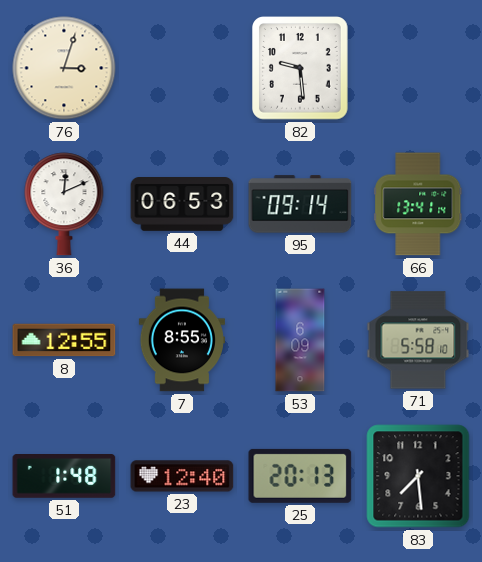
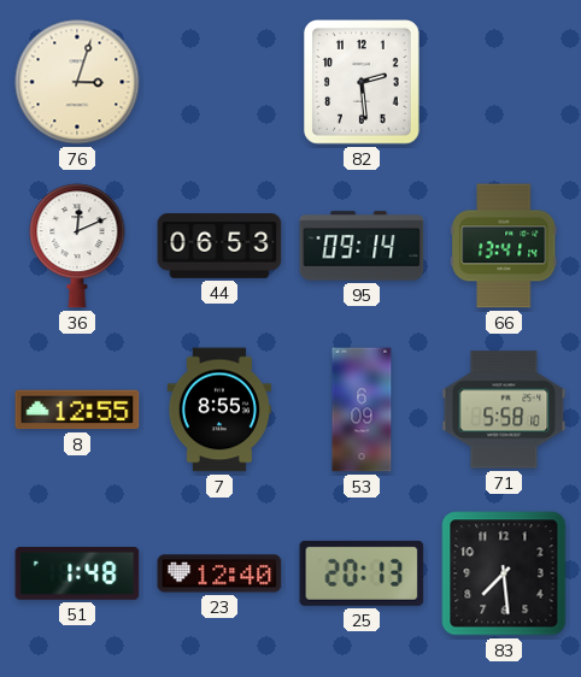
82: 9:29 -> 2:29
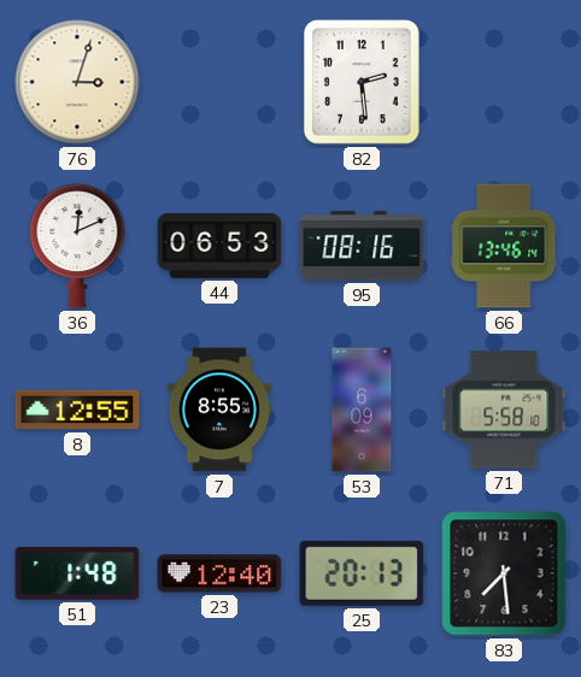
95: 09:14 -> 08:16
66: 13:41 -> 13:46
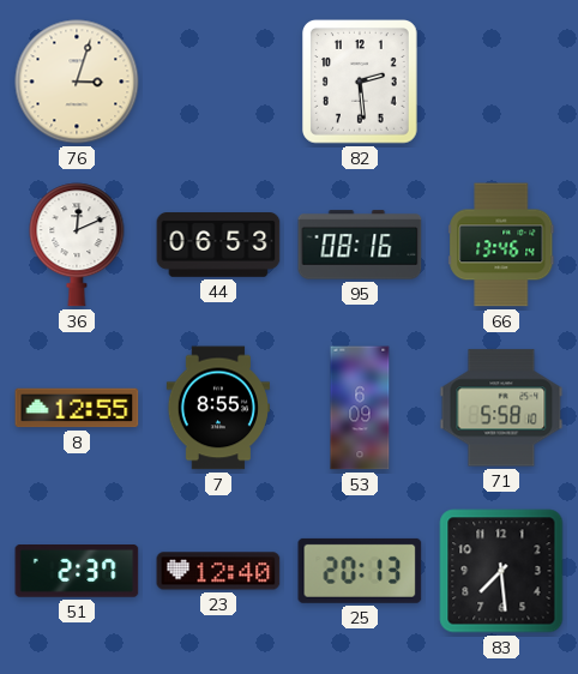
51: 1:48 -> 2:37
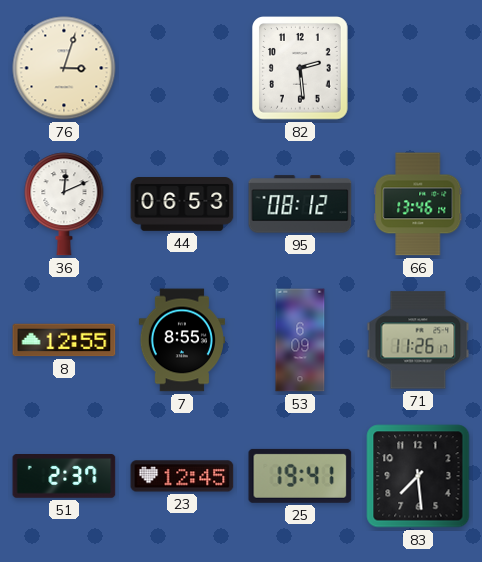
95: 08:16 -> 08:12
71: 5:58 -> 11:26
23: 12:40 -> 12:45
25: 20:13 -> 19:41
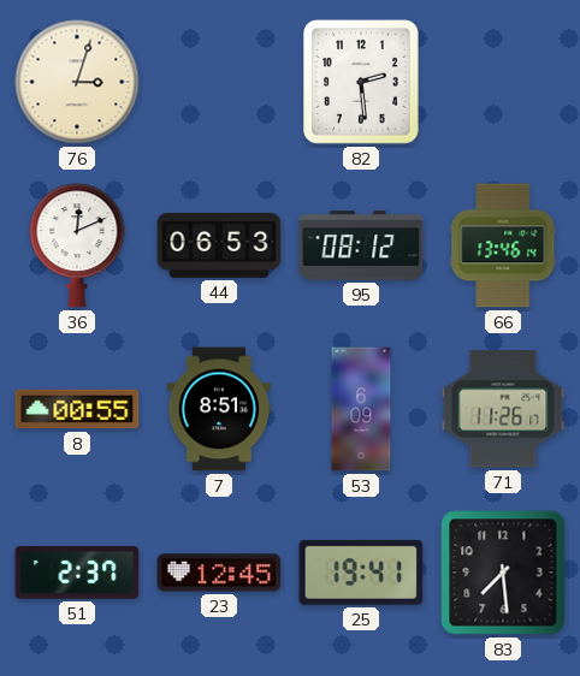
8: 12:55 -> 00:55
7: 8:55 -> 8:51
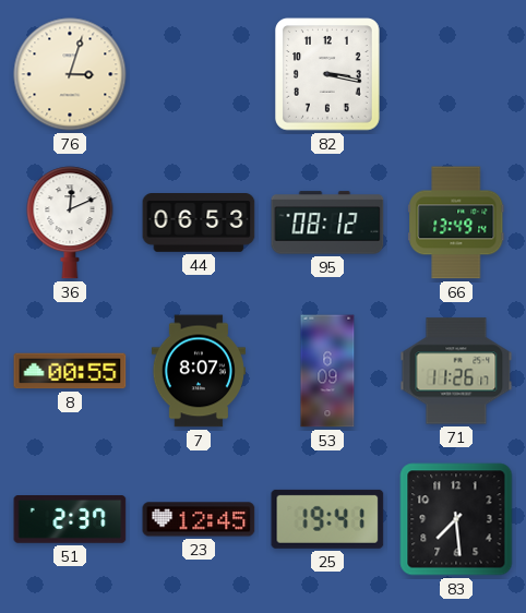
82: 2:29 -> 3:17
66: 13:46 -> 13:49
7: 8:51 -> 8:07
